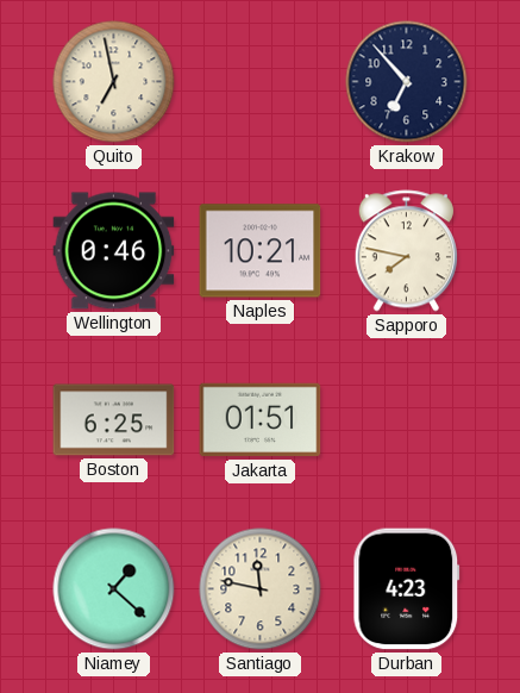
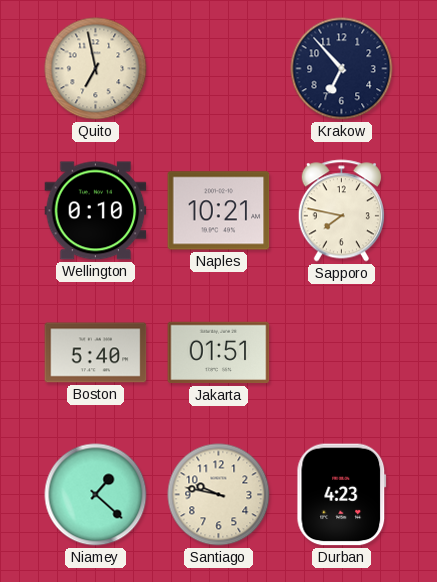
Wellington: 0:46 -> 0:10
Boston: 6:25 -> 5:40
Santiago: 11:47 -> 9:47
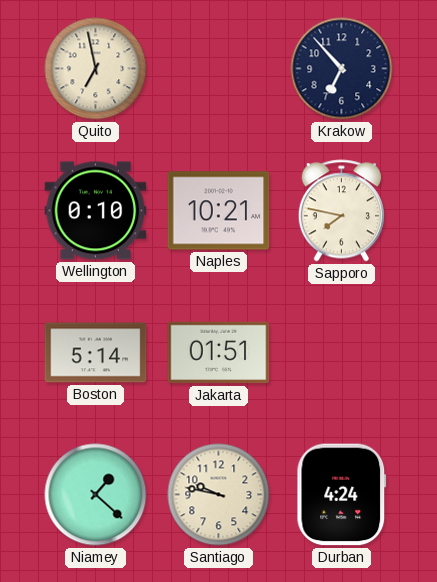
Boston: 5:40 -> 5:14
Durban: 4:23 -> 4:24
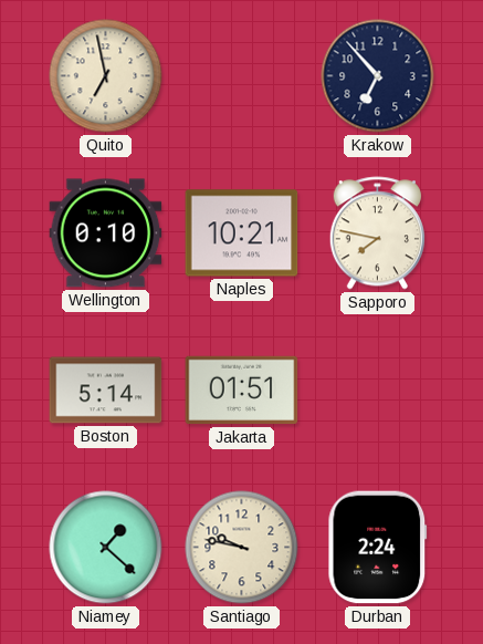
Durban: 4:24 -> 2:24
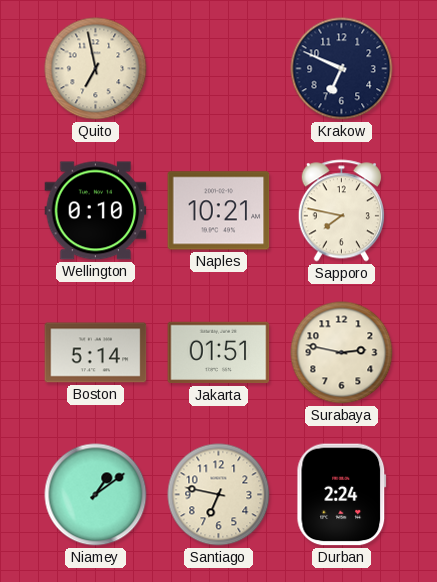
Krakow: 6:53 -> 6:49
Surabaya: none -> 2:47
Niamey: 1:22 -> 1:09
Santiago: 9:47 -> 6:47
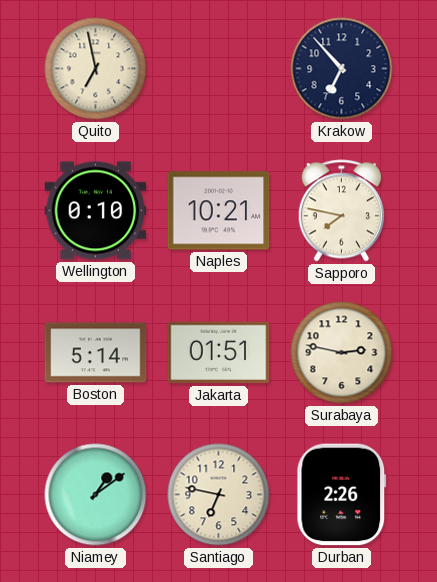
Krakow: 6:49 -> 6:53
Durban: 2:24 -> 2:26
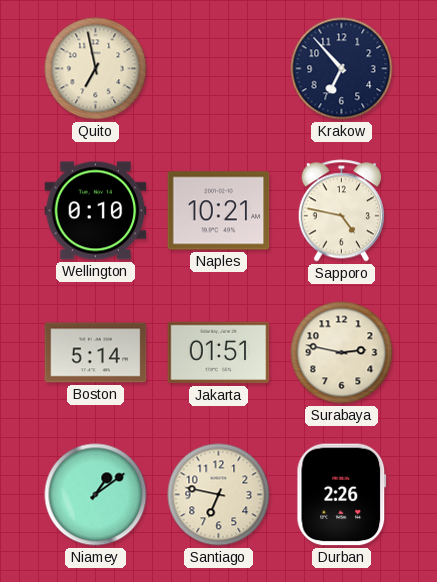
Sapporo: 7:47 -> 4:47
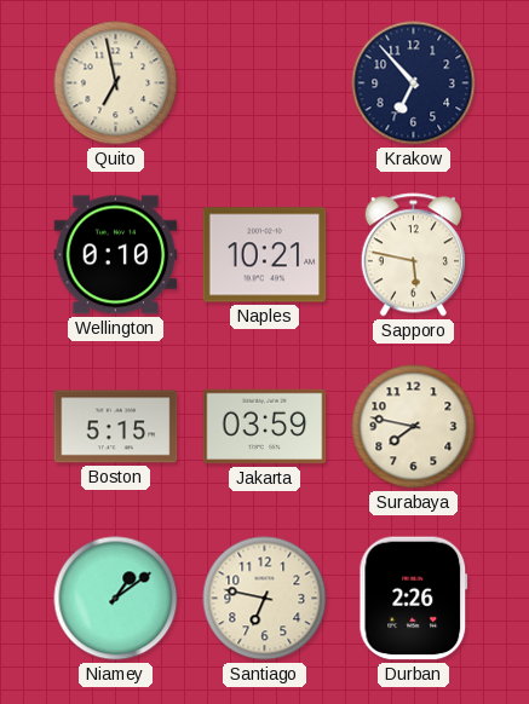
Sapporo: 4:47 -> 5:47
Boston: 5:14 -> 5:15
Jakarta: 01:51 -> 03:59
Surabaya: 2:47 -> 7:47
